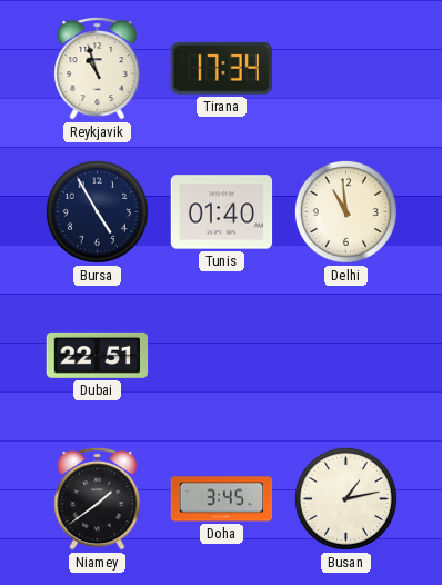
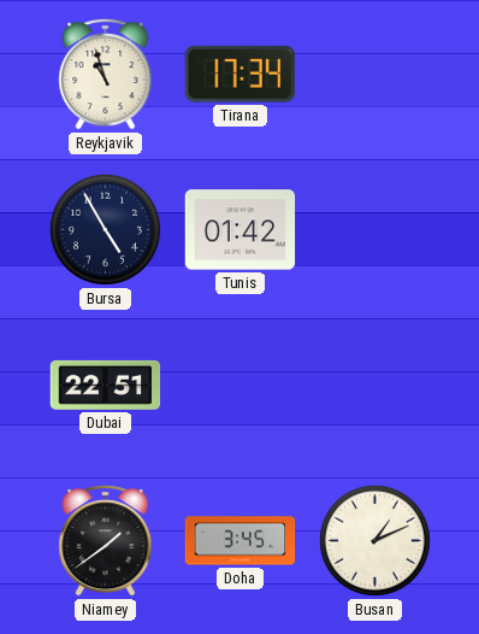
Tunis: 01:40 -> 01:42
Delhi: 10:59 -> none
Busan: 1:13 -> 1:11
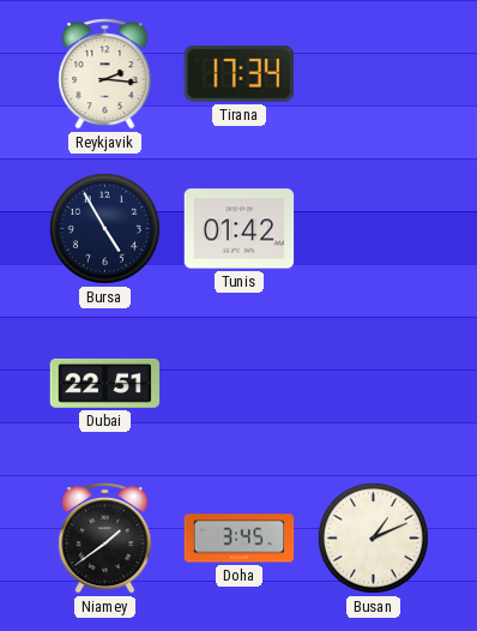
Reykjavik: 10:57 -> 2:16
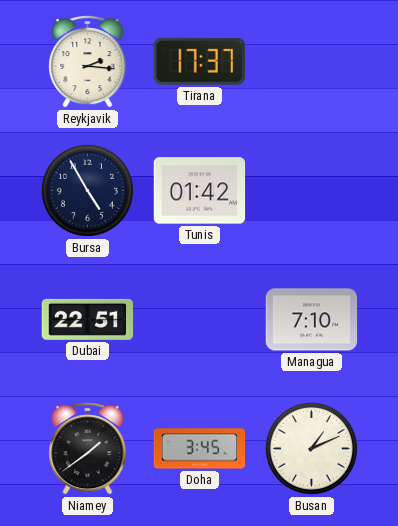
Tirana: 17:34 -> 17:37
Managua: none -> 7:10
